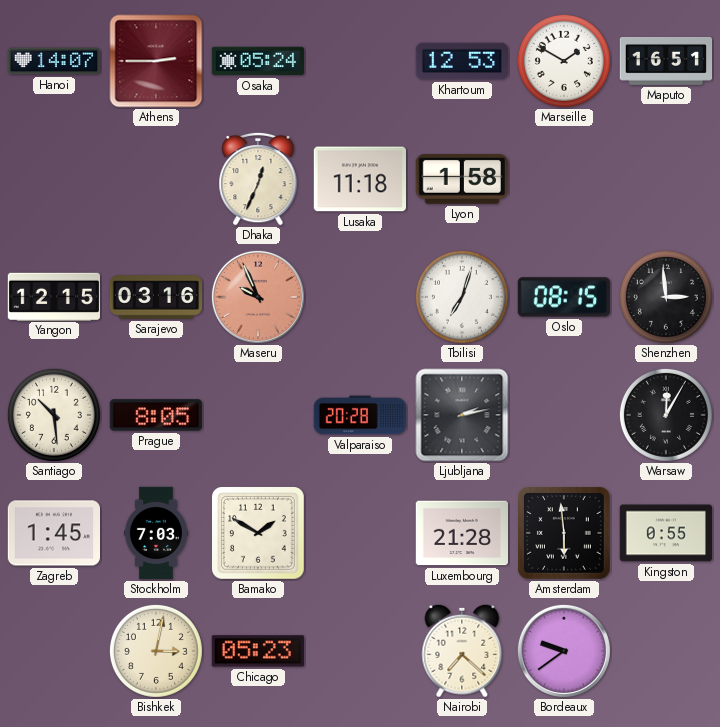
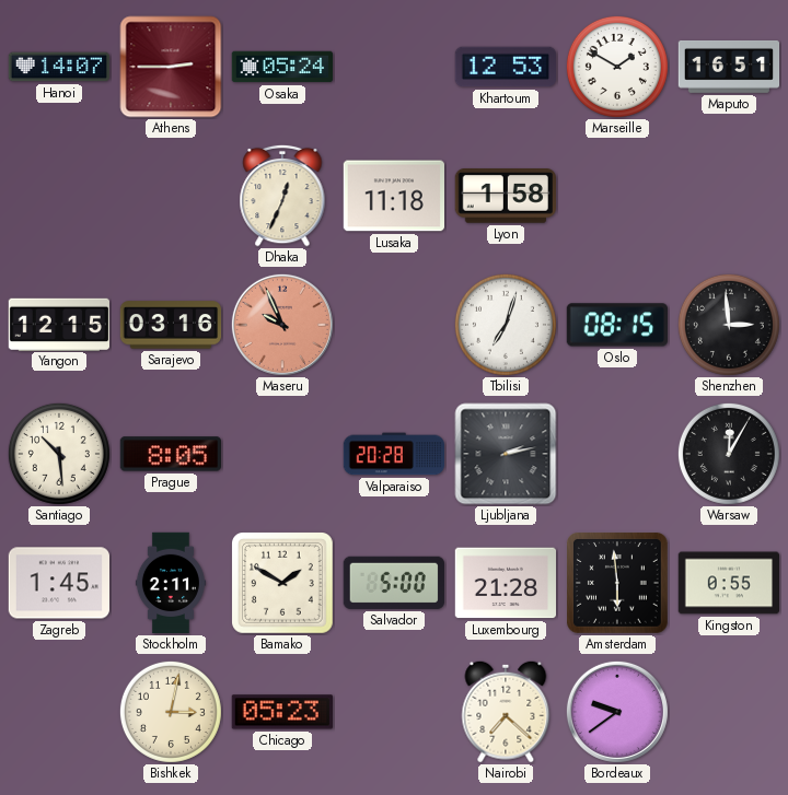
Stockholm: 7:03 -> 2:11
Salvador: none -> 5:00
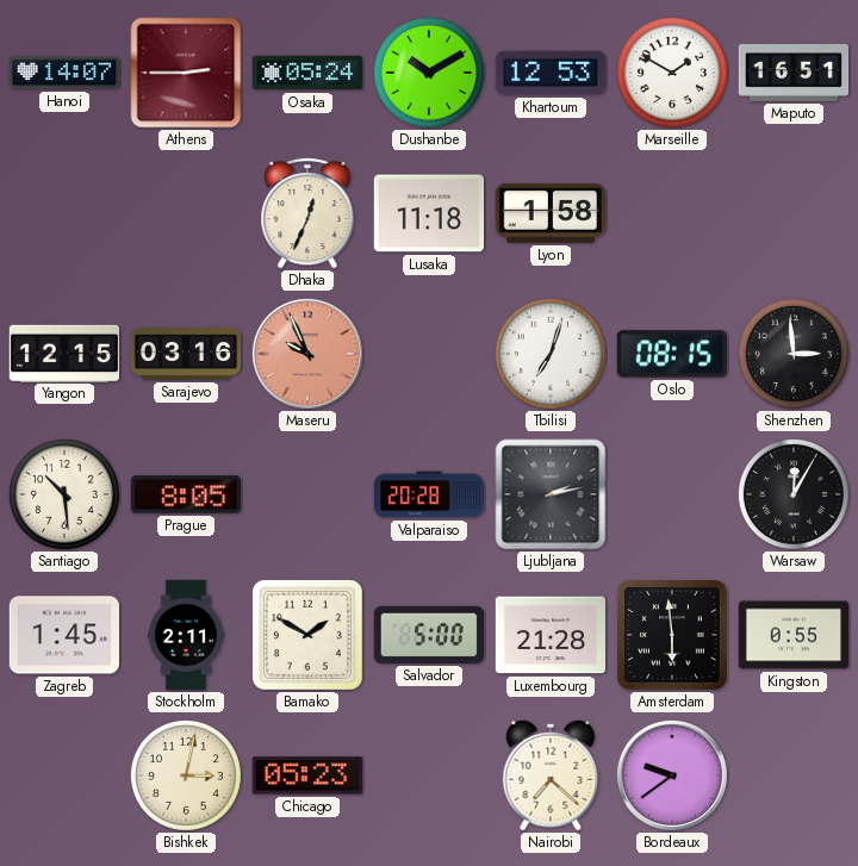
Dushanbe: none -> 10:10
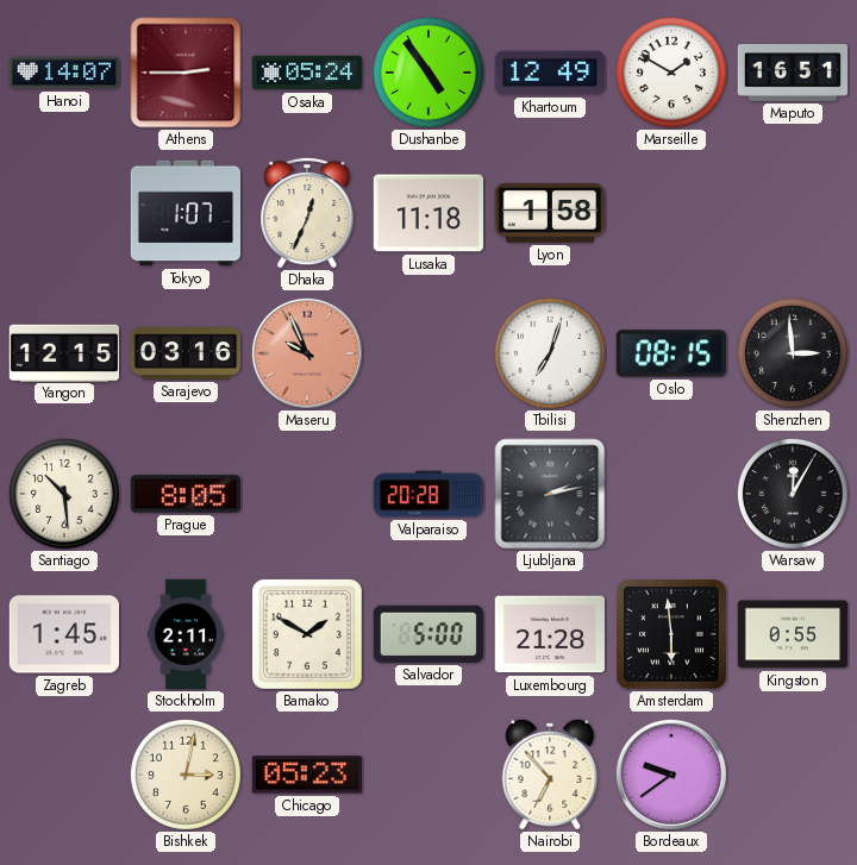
Dushanbe: 10:10 -> 4:54
Khartoum: 12:53 -> 12:49
Tokyo: none -> 1:07
Nairobi: 7:22 -> 6:53
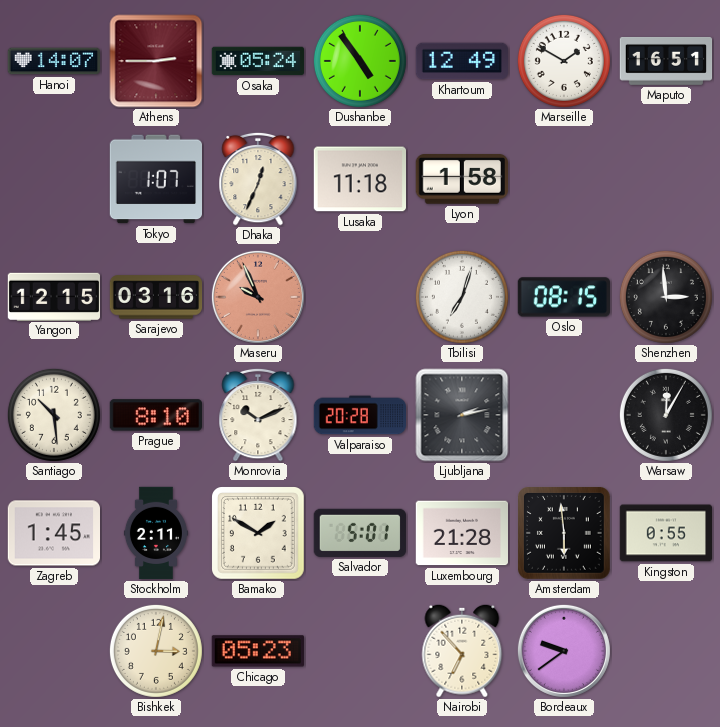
Prague: 8:05 -> 8:10
Monrovia: none -> 10:11
Salvador: 5:00 -> 5:01
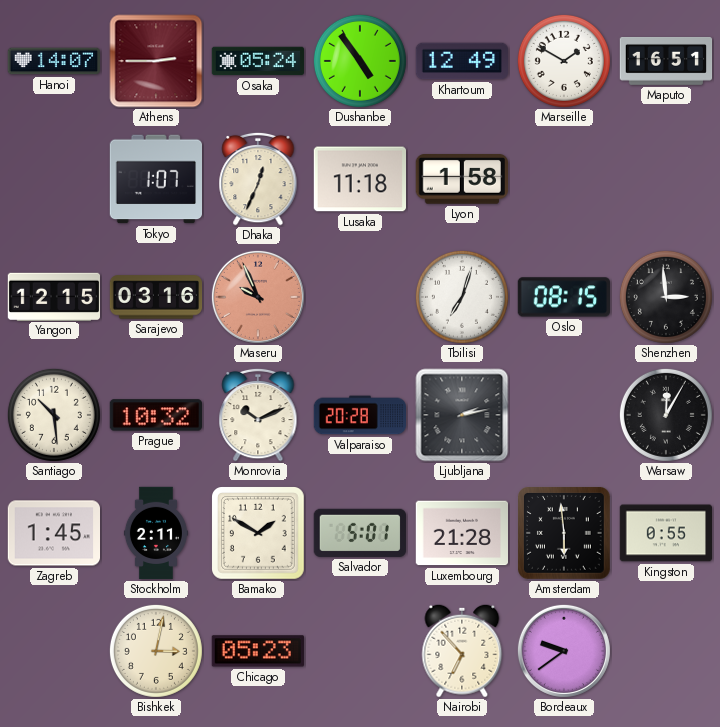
Prague: 8:10 -> 10:32
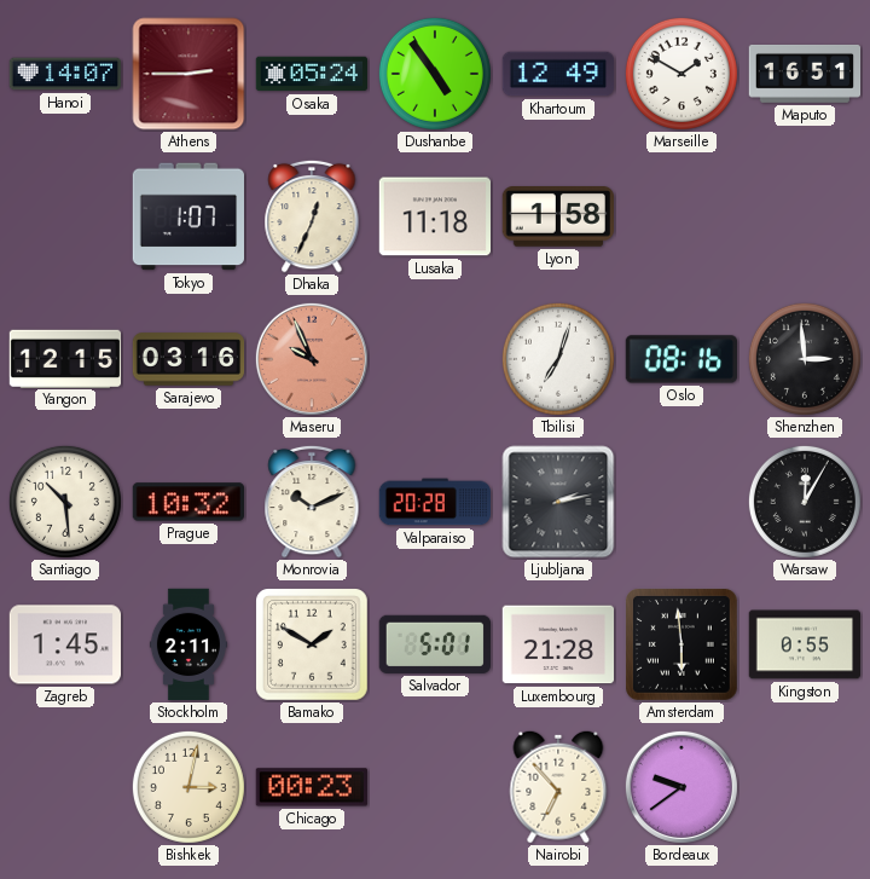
Oslo: 08:15 -> 08:16
Chicago: 05:23 -> 00:23
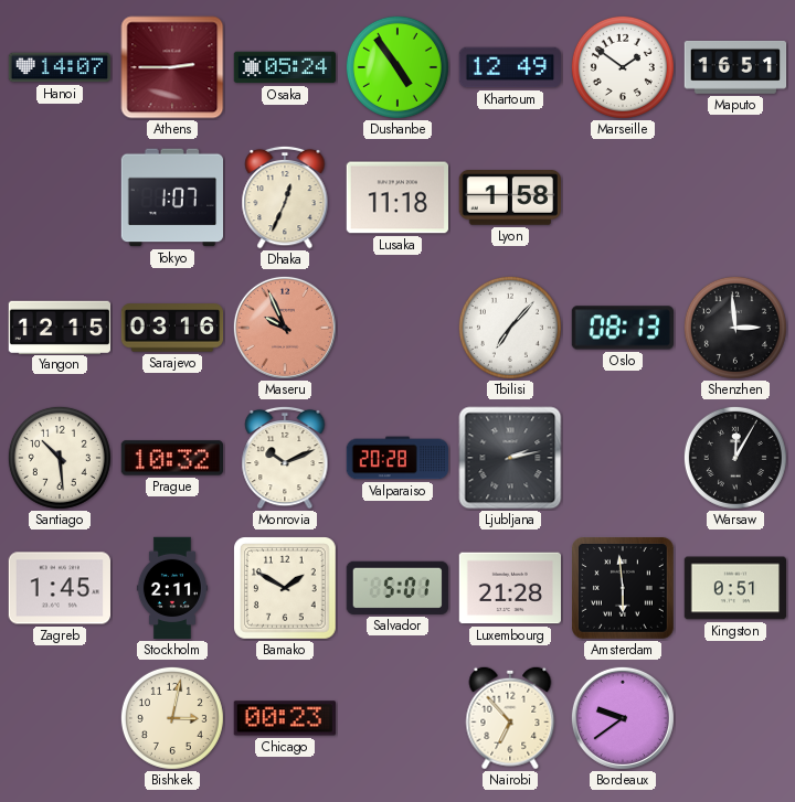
Marseille: 1:50 -> 1:51
Tbilisi: 7:03 -> 7:07
Oslo: 08:16 -> 08:13
Kingston: 0:55 -> 0:51
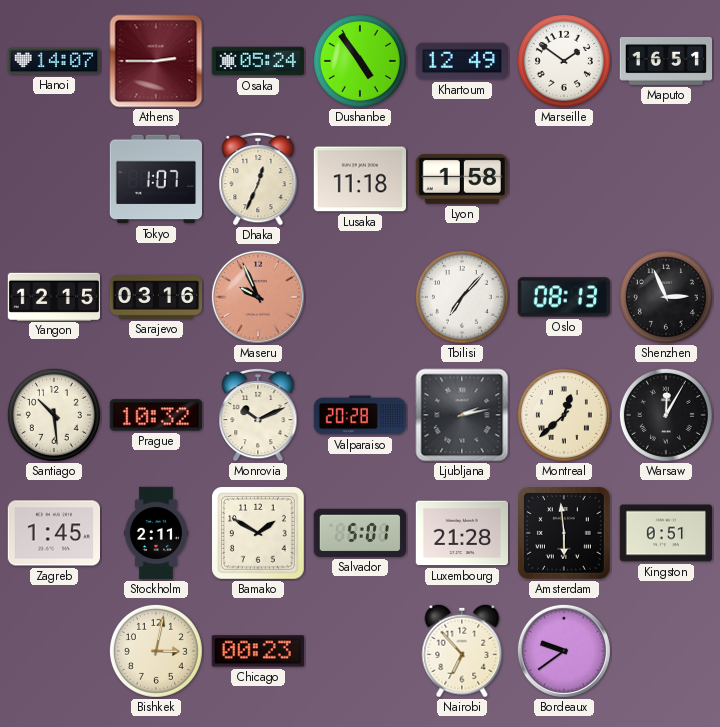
Shenzhen: 2:59 -> 2:56
Montreal: none -> 12:38
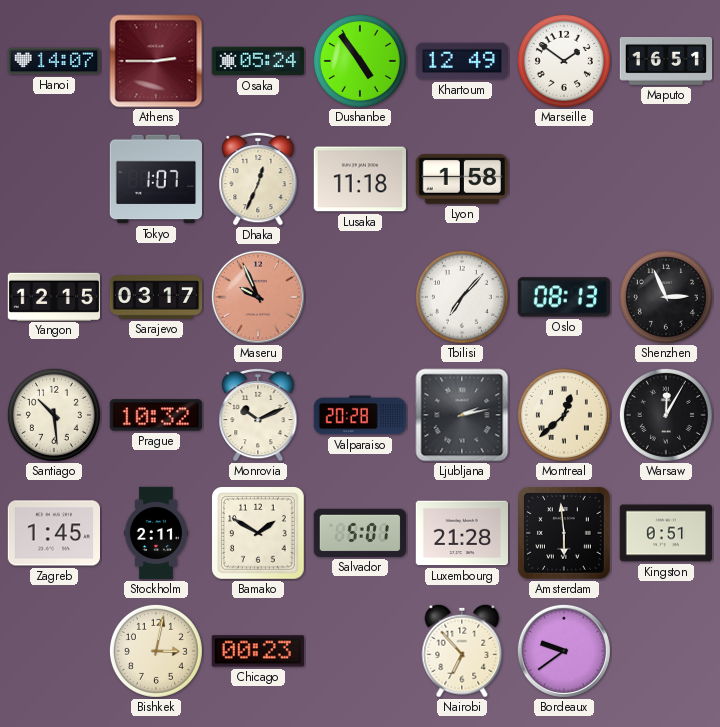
Sarajevo: 03:16 -> 03:17
